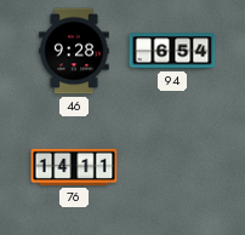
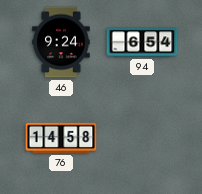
46: 9:28 -> 9:24
76: 14:11 -> 14:58
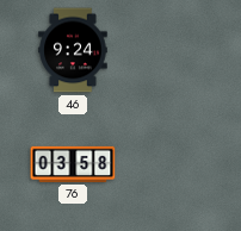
94: 6:54 -> none
76: 14:58 -> 03:58
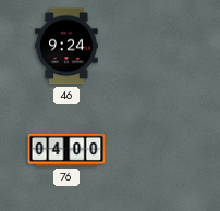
76: 03:58 -> 04:00
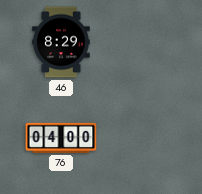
46: 9:24 -> 8:29
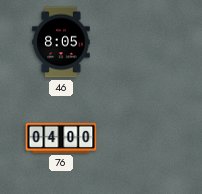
46: 8:29 -> 8:05
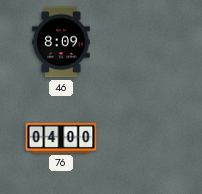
46: 8:05 -> 8:09
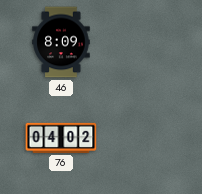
76: 04:00 -> 04:02
